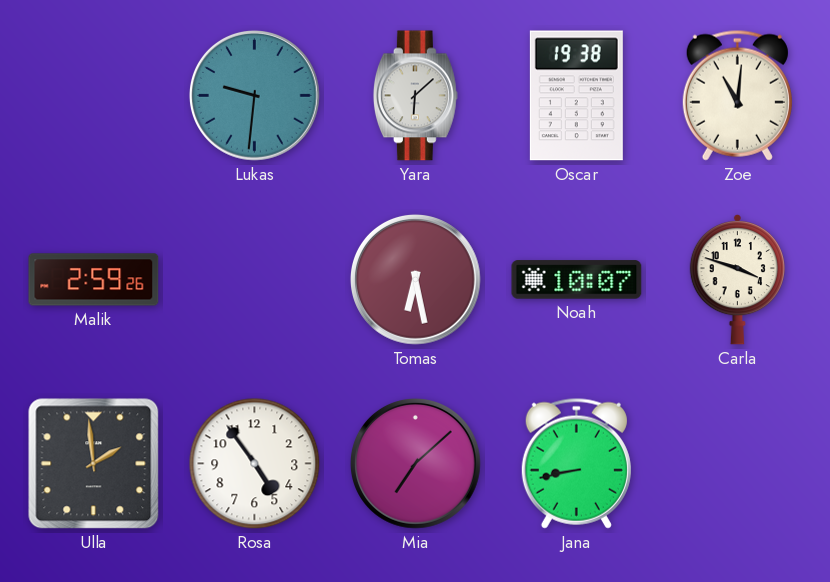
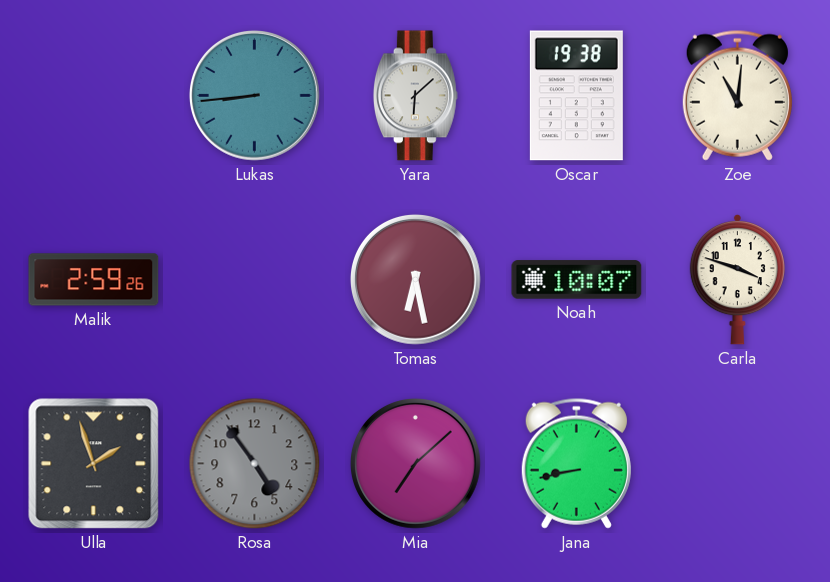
Lukas: 9:31 -> 8:44
Ulla: 1:59 -> 1:57
Rosa dial: white -> grey
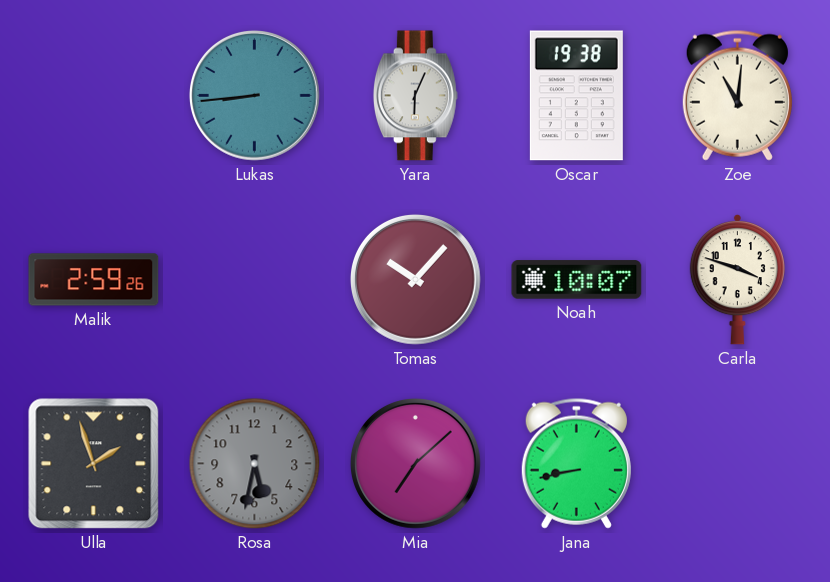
Yara: 6:08 -> 6:04
Tomas: 6:28 -> 10:07
Rosa: 4:54 -> 5:32
